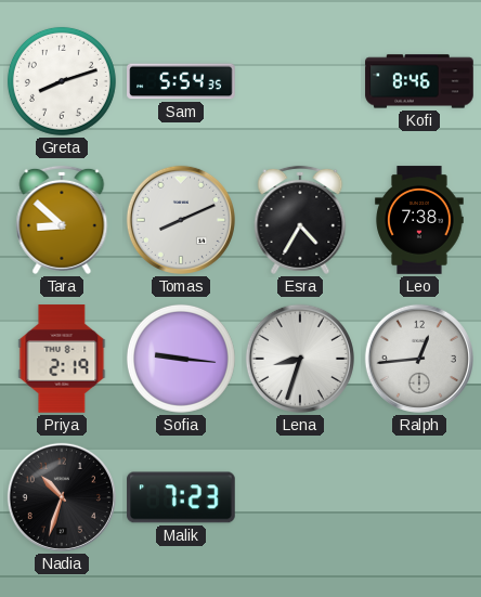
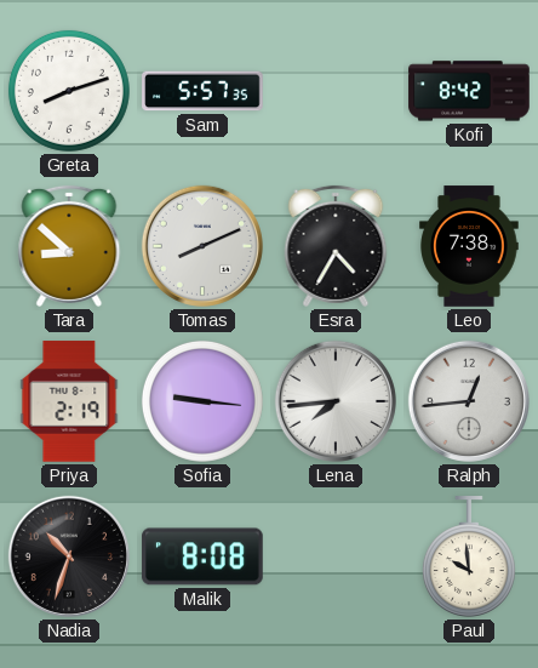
Sam: 5:54 -> 5:57
Kofi: 8:46 -> 8:42
Lena: 8:33 -> 7:44
Malik: 7:23 -> 8:08
Paul: none -> 9:59
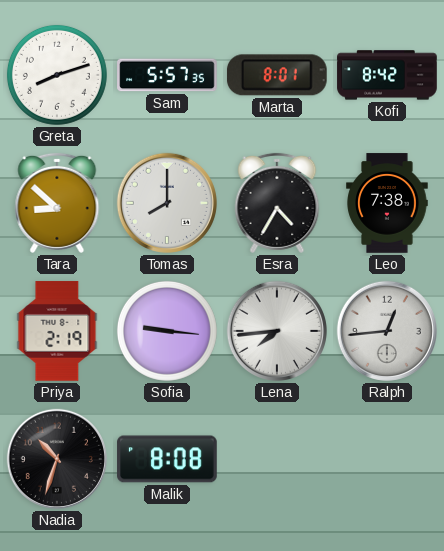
Marta: none -> 8:01
Tomas: 8:11 -> 8:00
Paul: 9:59 -> none
